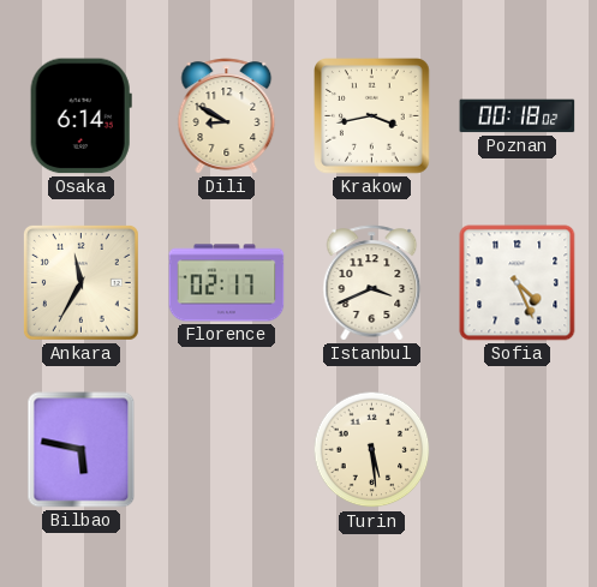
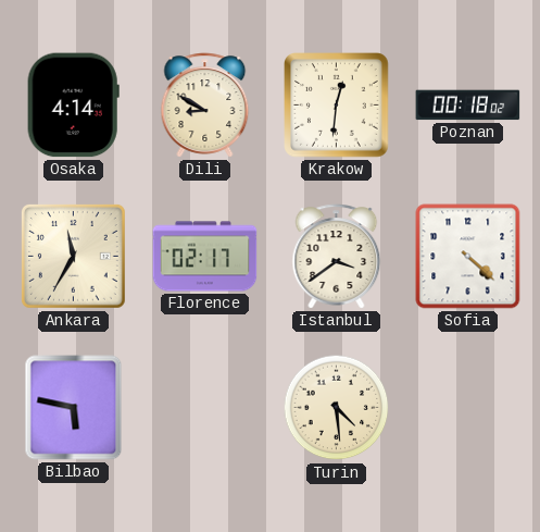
Osaka: 6:14 -> 4:14
Krakow: 3:43 -> 12:31
Istanbul: 3:41 -> 3:39
Sofia: 4:26 -> 4:22
Turin: 5:29 -> 4:29
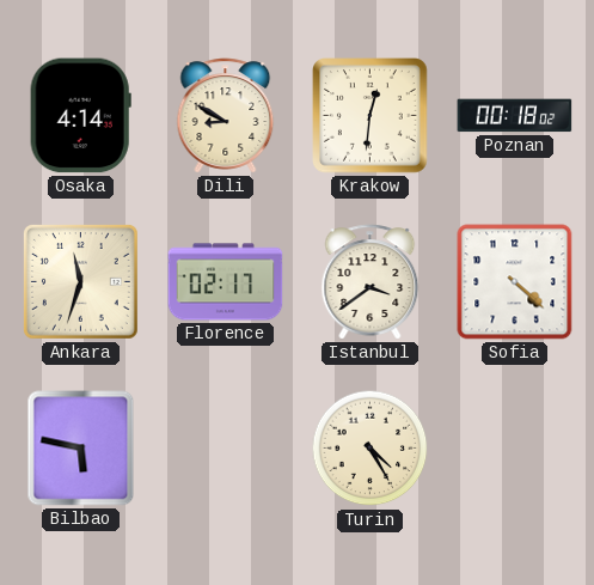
Ankara: 11:35 -> 11:33
Turin: 4:29 -> 4:25
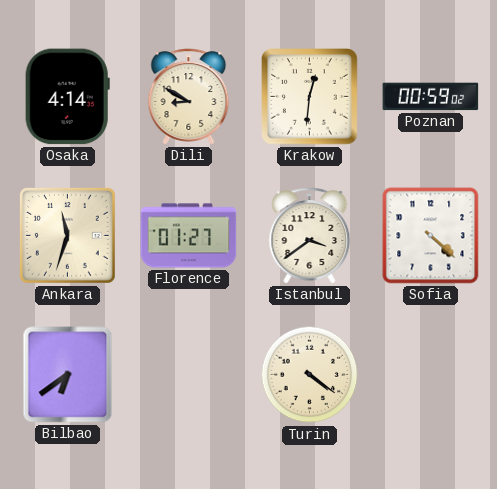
Poznan: 00:18 -> 00:59
Florence: 02:17 -> 01:27
Bilbao: 5:47 -> 6:39
Turin: 4:25 -> 4:21
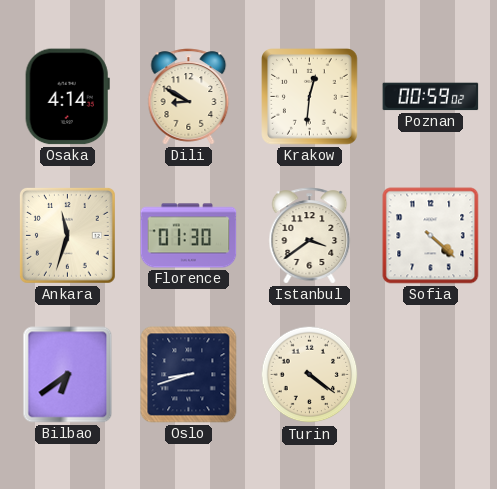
Florence: 01:27 -> 01:30
Oslo: none -> 8:42
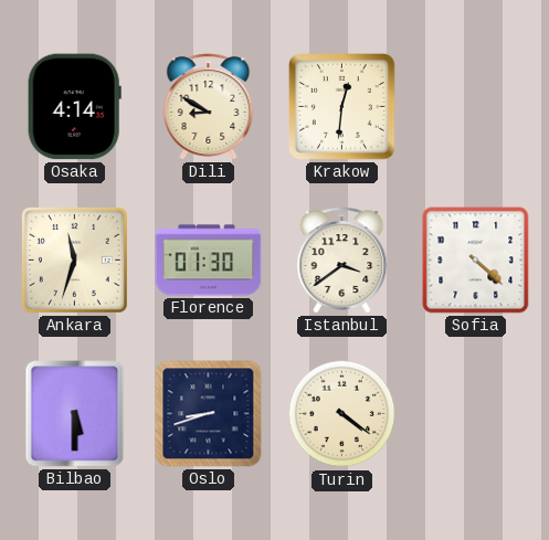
Poznan: 00:59 -> none
Bilbao: 6:39 -> 5:30
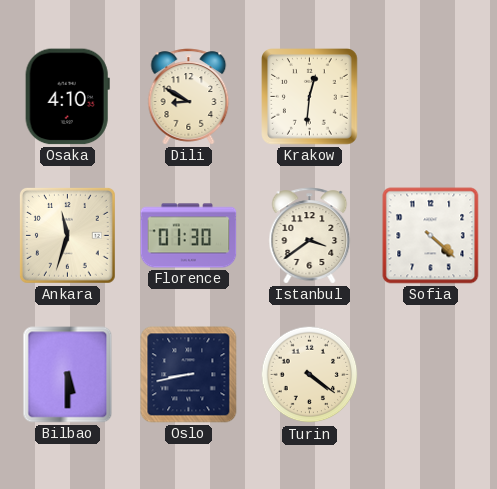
Osaka: 4:14 -> 4:10
Oslo: 8:42 -> 8:43
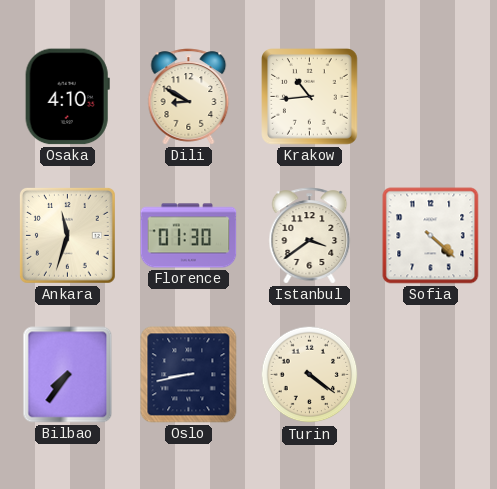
Krakow: 12:31 -> 10:44
Bilbao: 5:30 -> 7:36
